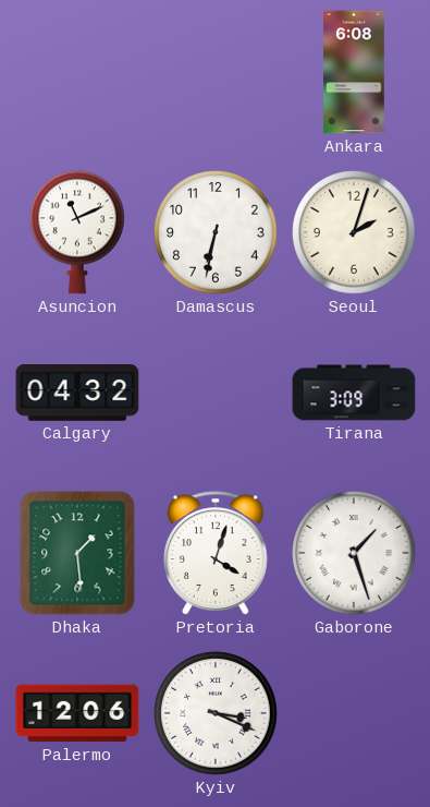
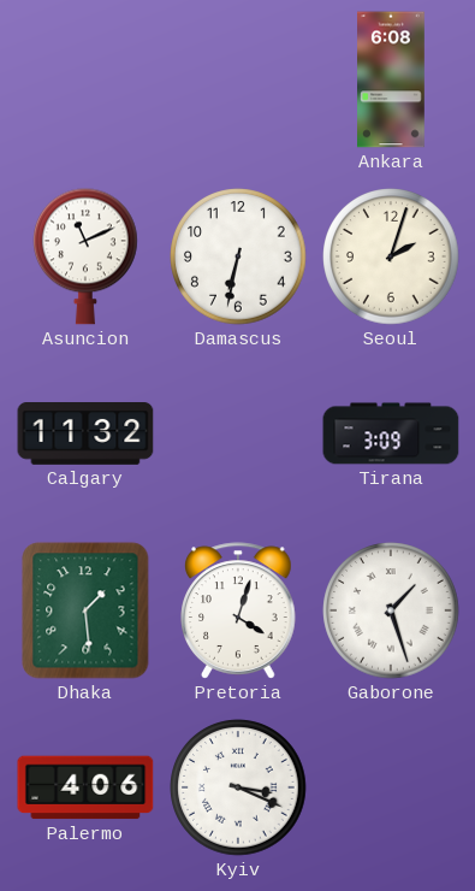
Calgary: 04:32 -> 11:32
Palermo: 12:06 -> 4:06
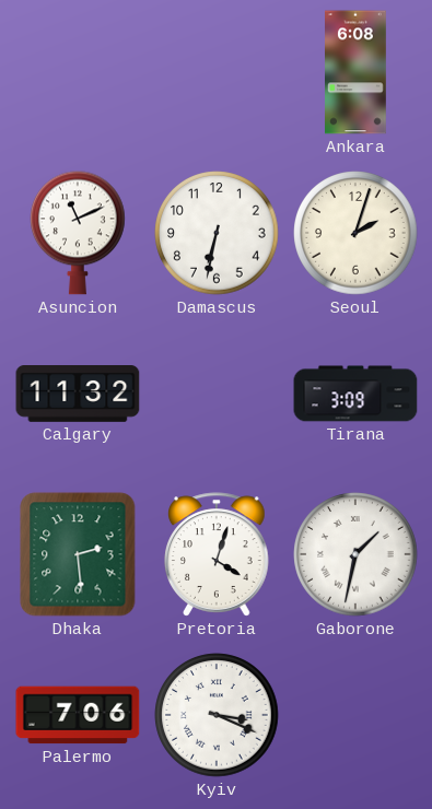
Dhaka: 1:29 -> 2:29
Gaborone: 1:27 -> 1:32
Palermo: 4:06 -> 7:06
